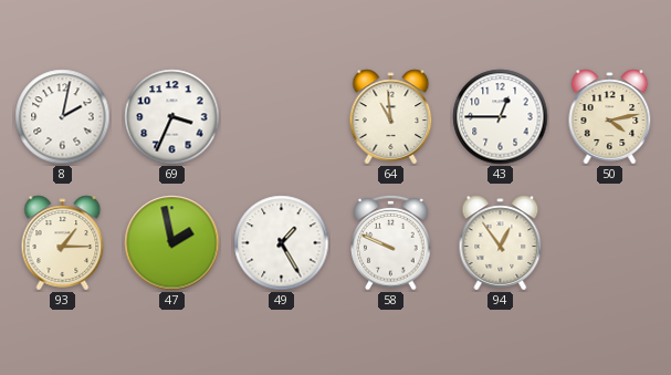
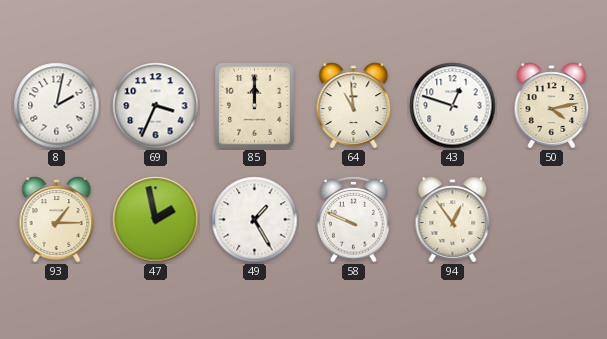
85: none -> 12:00
43: 12:45 -> 12:48
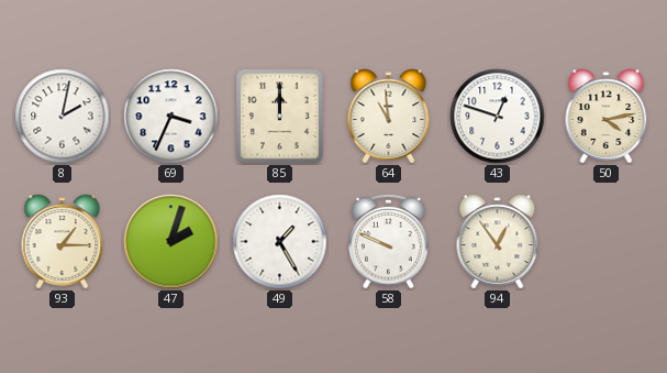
47: 1:58 -> 2:03
